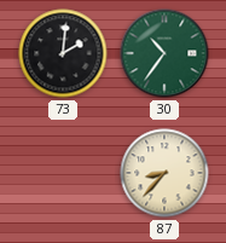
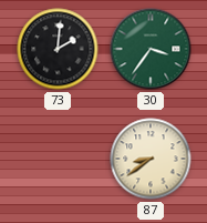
30: 10:36 -> 3:36
87: 8:37 -> 8:39
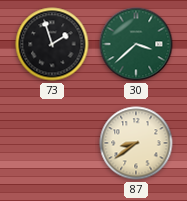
73: 2:01 -> 1:57
30: 3:36 -> 3:38
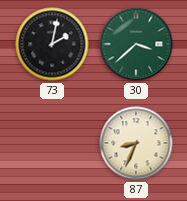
73: 1:57 -> 2:02
87: 8:39 -> 8:34
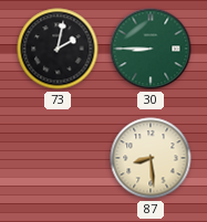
30: 3:38 -> 8:45
87: 8:34 -> 8:29
